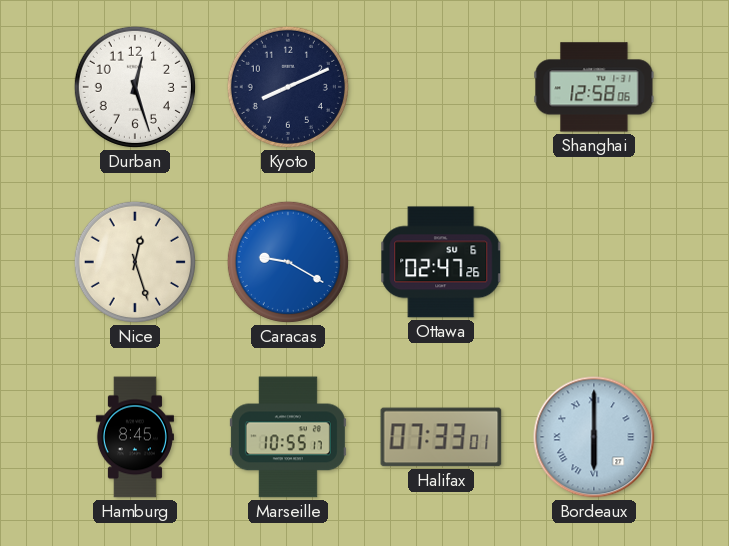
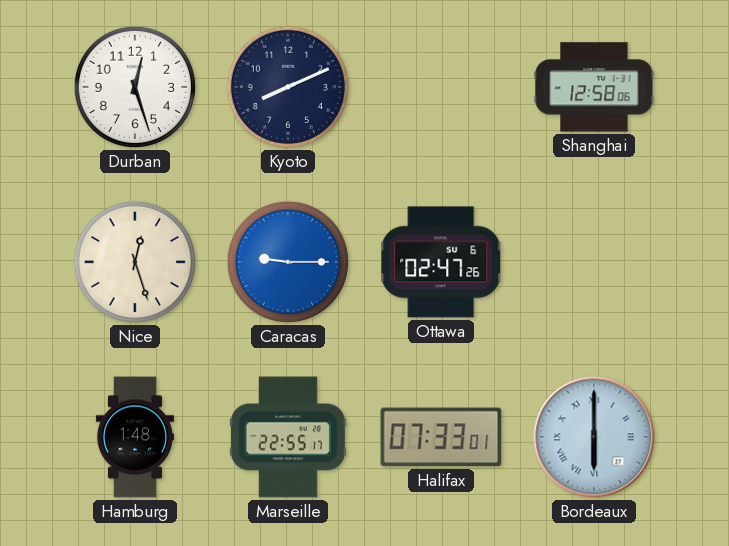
Caracas: 9:20 -> 9:15
Hamburg: 8:45 -> 1:48
Marseille: 10:55 -> 22:55
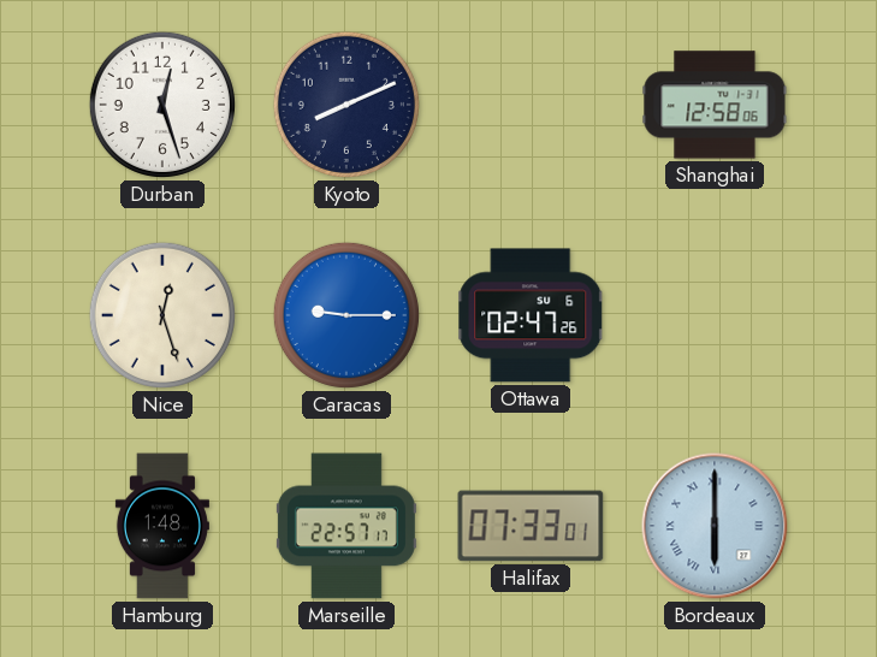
Marseille: 22:55 -> 22:57
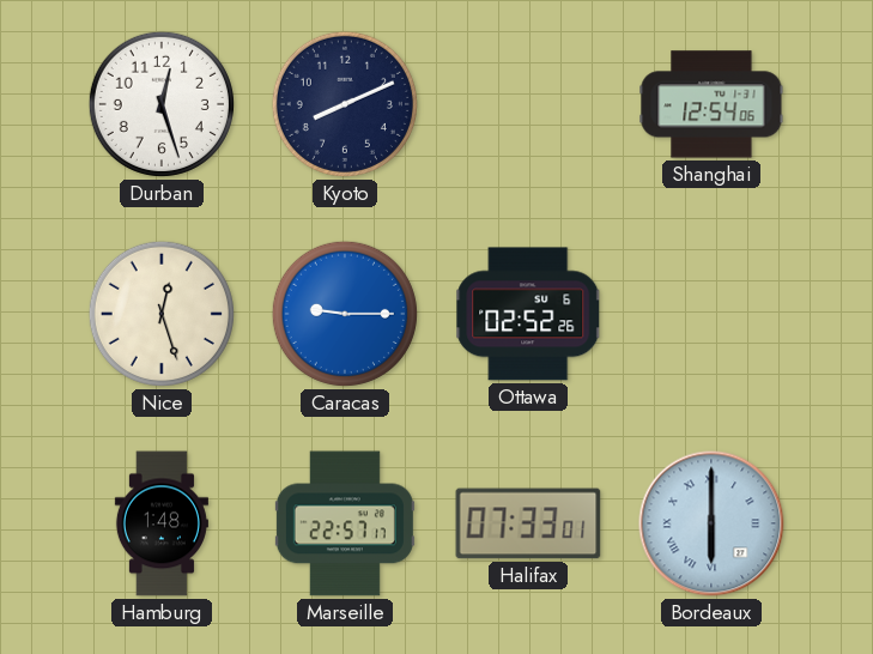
Shanghai: 12:58 -> 12:54
Ottawa: 02:47 -> 02:52
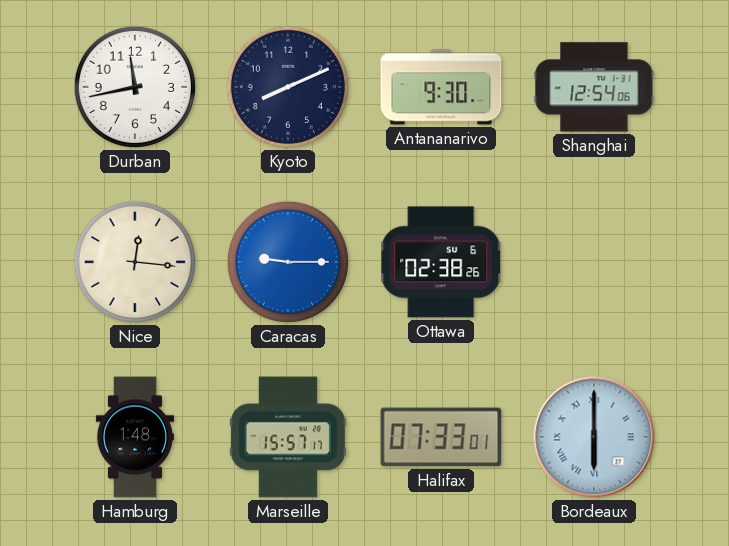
Durban: 12:27 -> 11:43
Antananarivo: none -> 9:30
Nice: 12:27 -> 12:16
Ottawa: 02:52 -> 02:38
Marseille: 22:57 -> 15:57
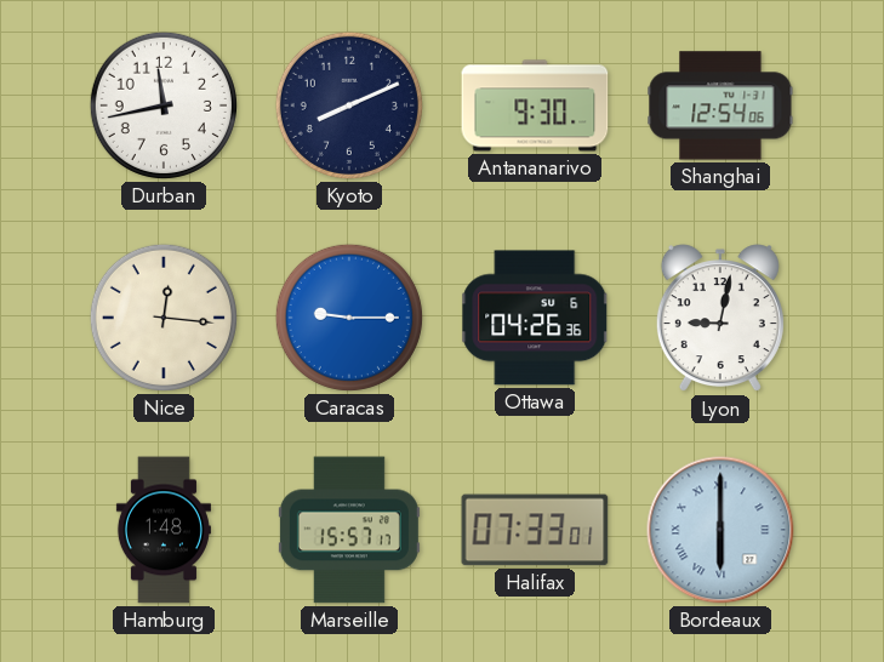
Ottawa: 02:38 -> 04:26
Lyon: none -> 9:02
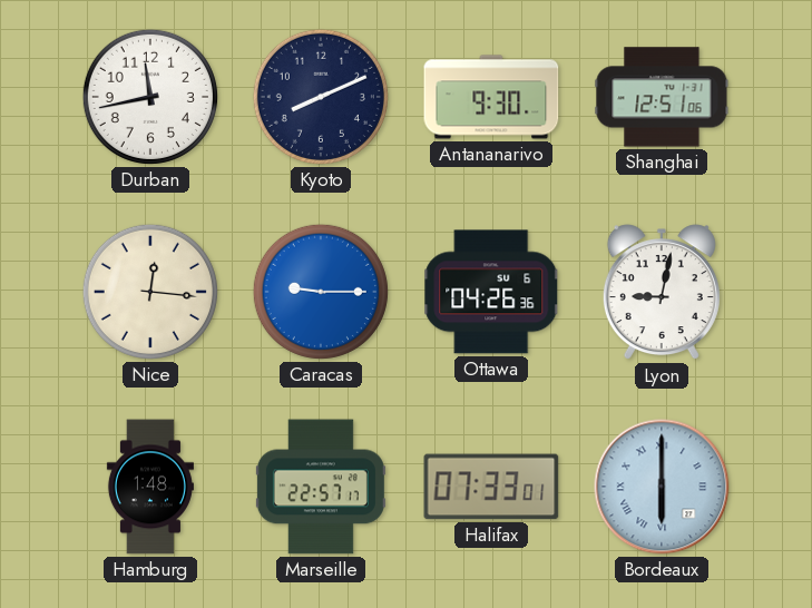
Shanghai: 12:54 -> 12:51
Marseille: 15:57 -> 22:57
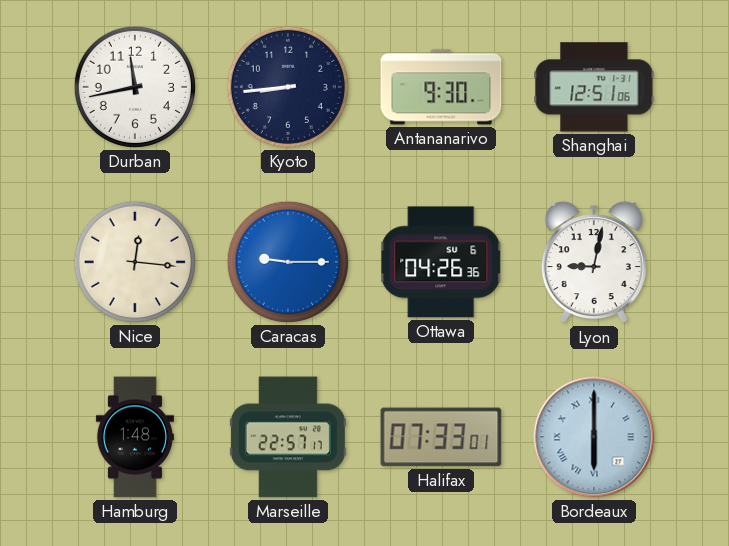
Kyoto: 8:11 -> 8:44
